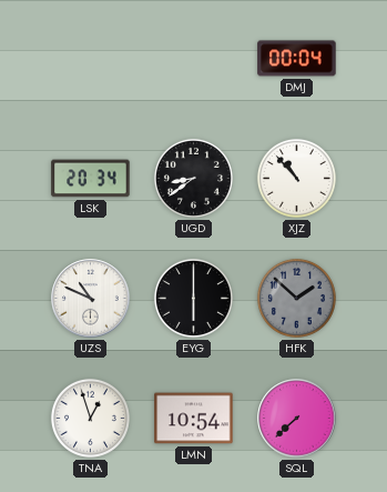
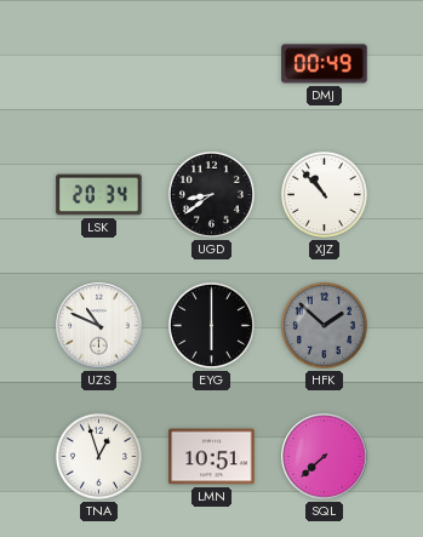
DMJ: 00:04 -> 00:49
LMN: 10:54 -> 10:51
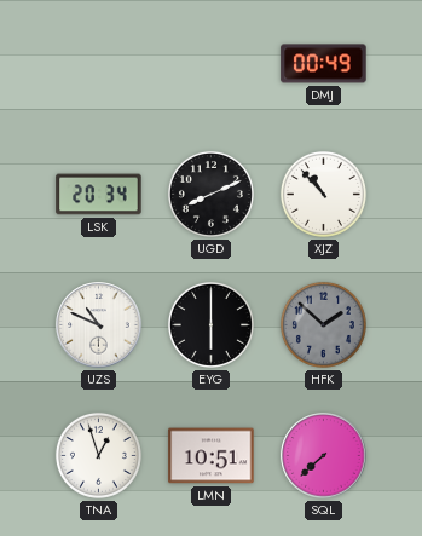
UGD: 8:39 -> 8:11
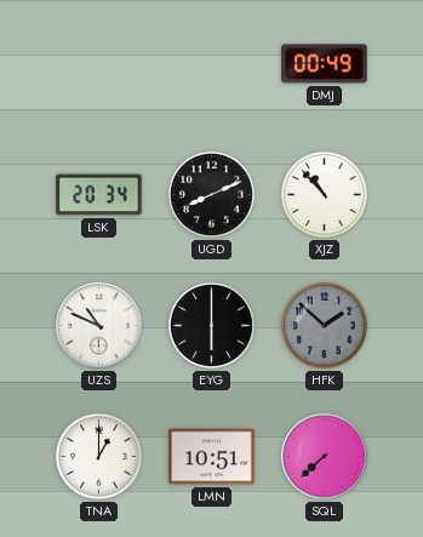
TNA: 12:57 -> 1:00
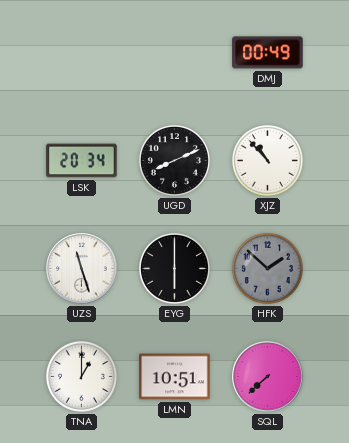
UZS: 10:49 -> 11:27
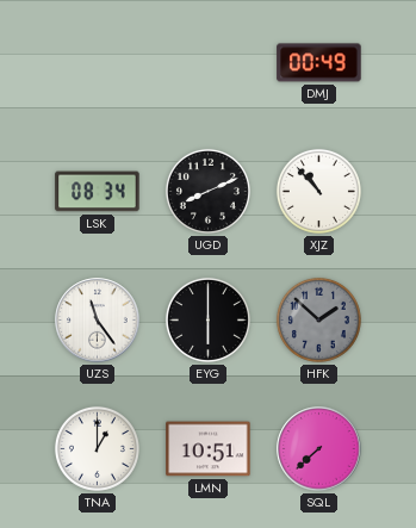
LSK: 20:34 -> 08:34
UZS: 11:27 -> 11:24
